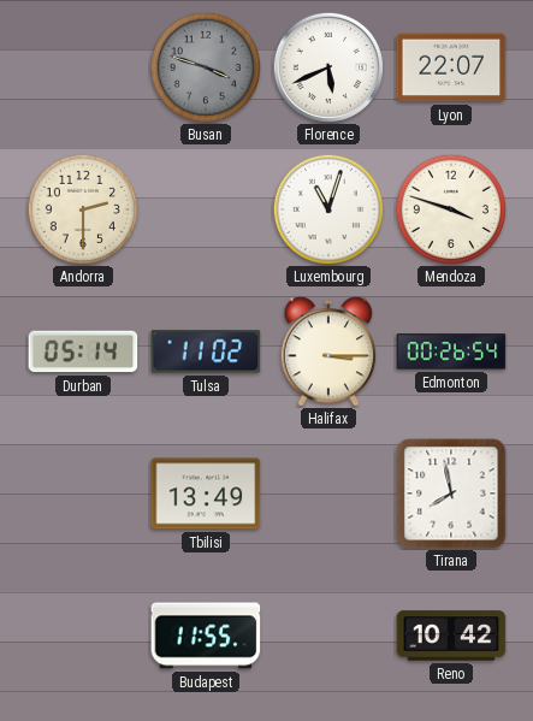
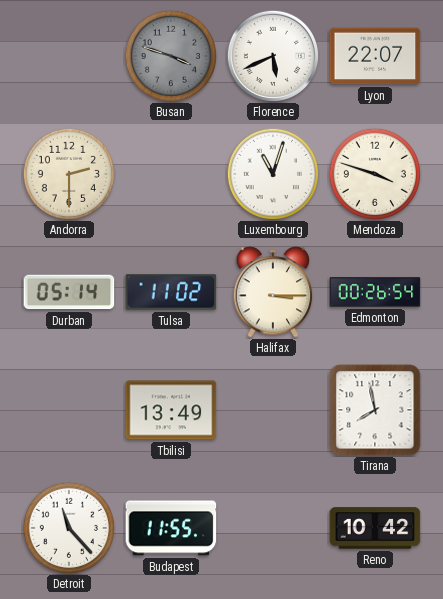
Detroit: none -> 11:23
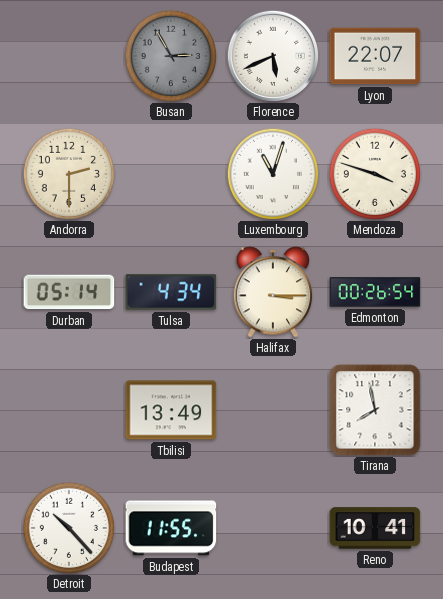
Busan: 3:48 -> 2:55
Tulsa: 11:02 -> 4:34
Detroit: 11:23 -> 10:23
Reno: 10:42 -> 10:41
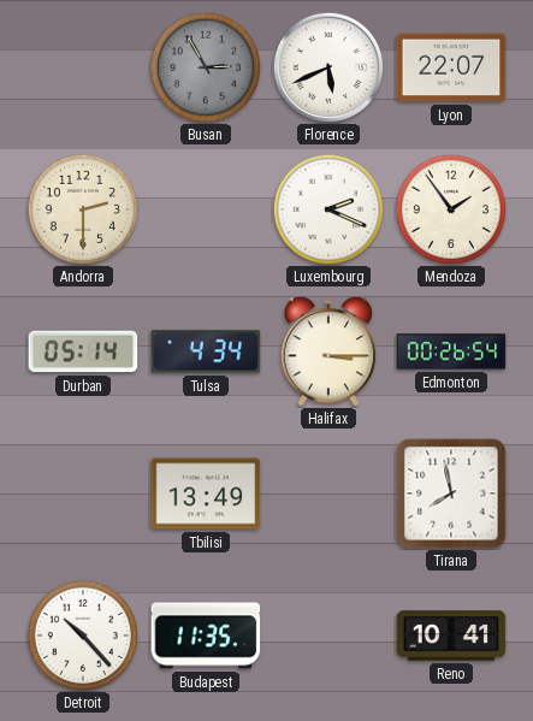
Luxembourg: 11:03 -> 2:19
Mendoza: 3:48 -> 1:54
Budapest: 11:55 -> 11:35
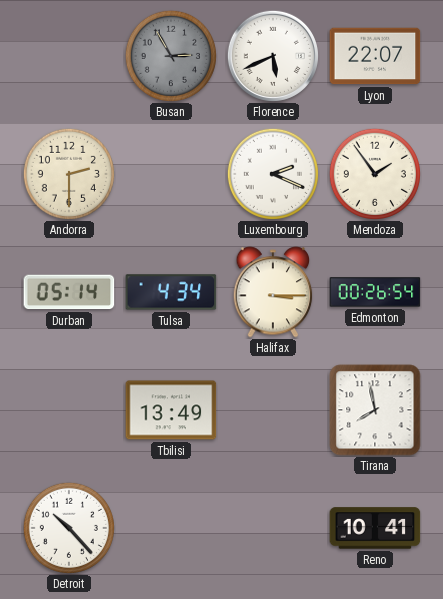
Budapest: 11:35 -> none
